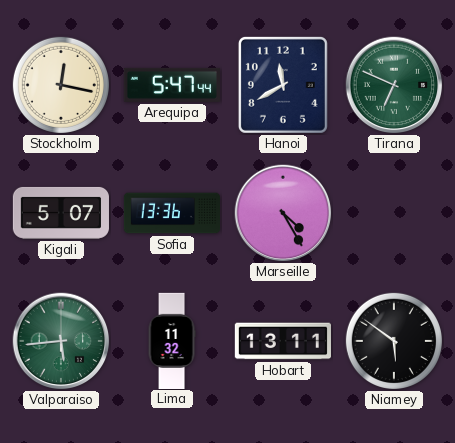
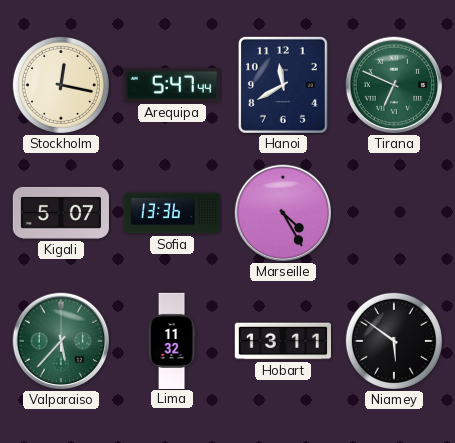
Valparaiso: 5:44 -> 5:37
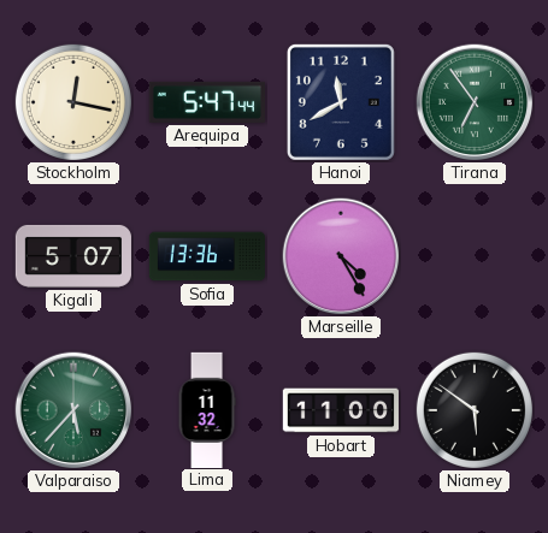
Tirana: 6:49 -> 6:54
Hobart: 13:11 -> 11:00
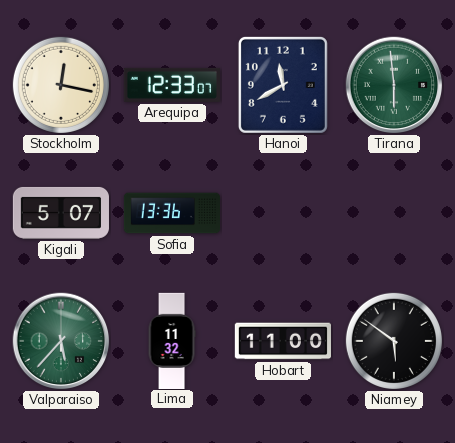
Arequipa: 5:47 -> 12:33
Tirana: 6:54 -> 5:59
Marseille: 4:25 -> none
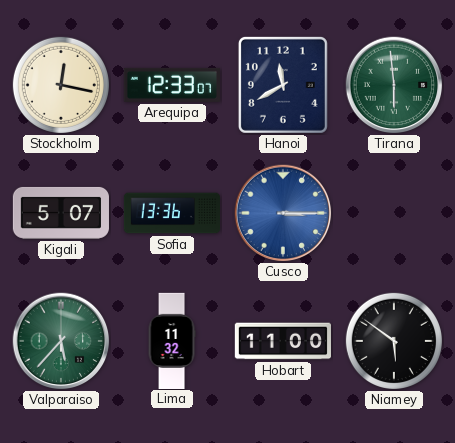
Cusco: none -> 3:15
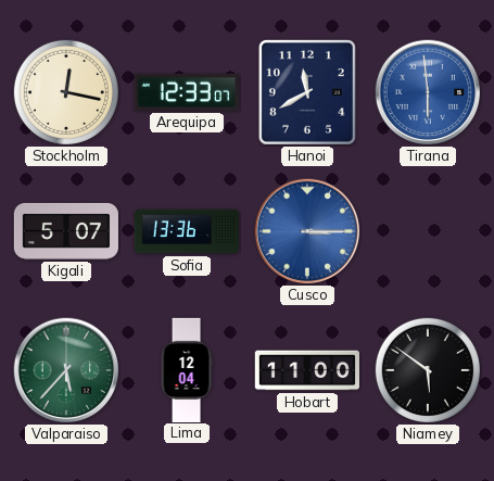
Tirana dial: green -> blue
Lima: 11:32 -> 12:04
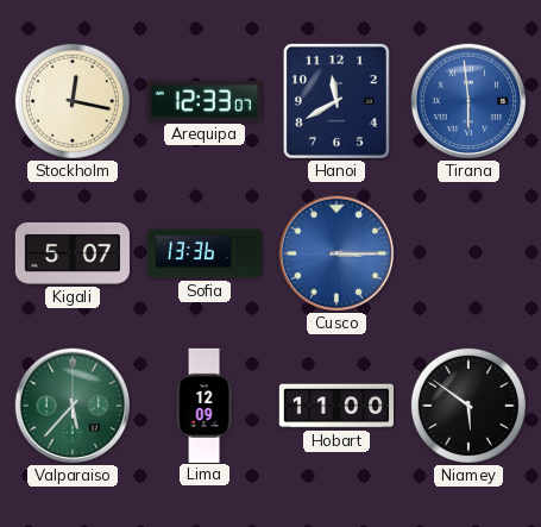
Lima: 12:04 -> 12:09
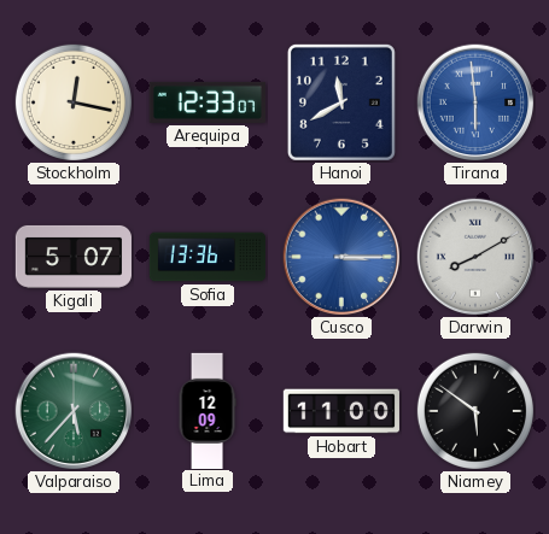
Darwin: none -> 8:10
